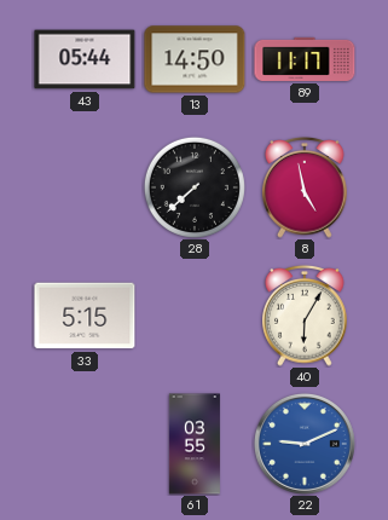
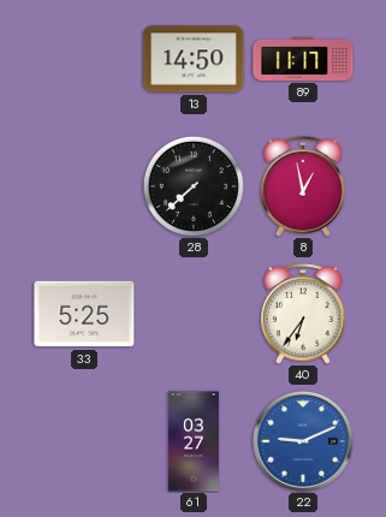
43: 05:44 -> none
8: 4:58 -> 12:58
33: 5:15 -> 5:25
40: 6:05 -> 6:36
61: 03:55 -> 03:27
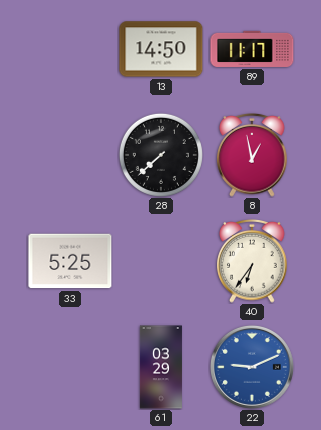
61: 03:27 -> 03:29
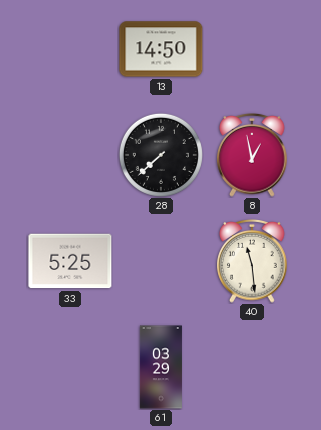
89: 11:17 -> none
40: 6:36 -> 11:29
22: 9:11 -> none
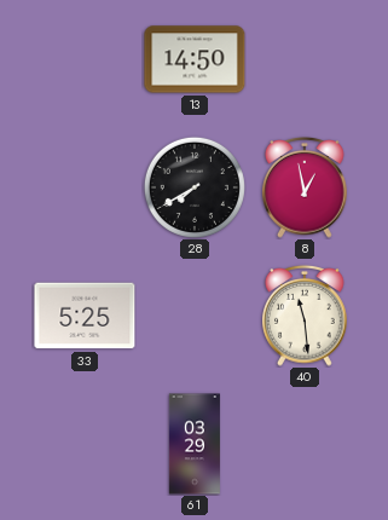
28: 7:38 -> 7:40
